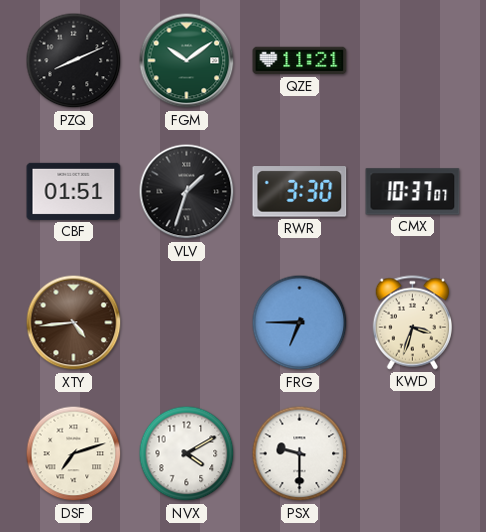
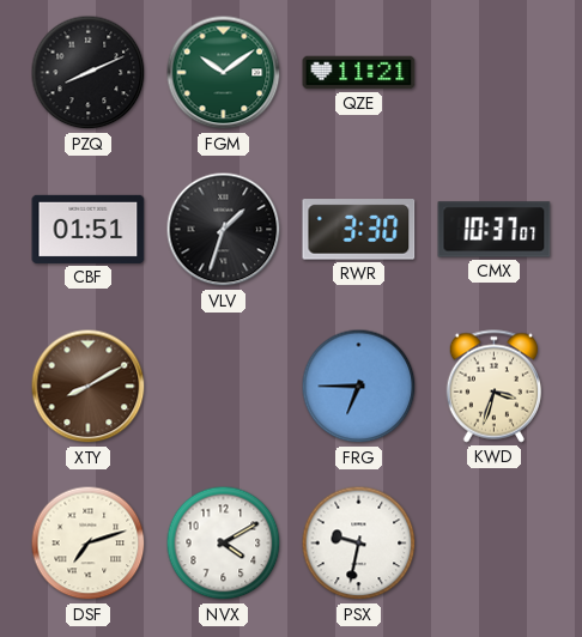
XTY: 4:44 -> 8:10
PSX: 9:30 -> 9:32
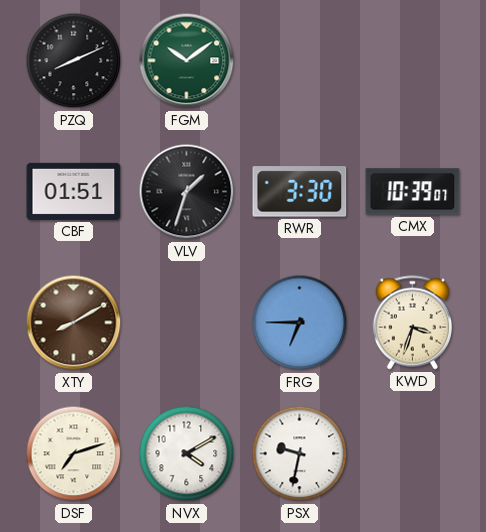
QZE: 11:21 -> none
CMX: 10:37 -> 10:39
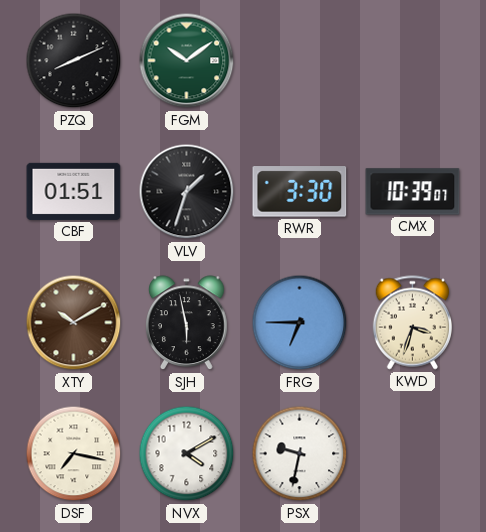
XTY: 8:10 -> 10:10
SJH: none -> 5:58
DSF: 7:12 -> 7:17
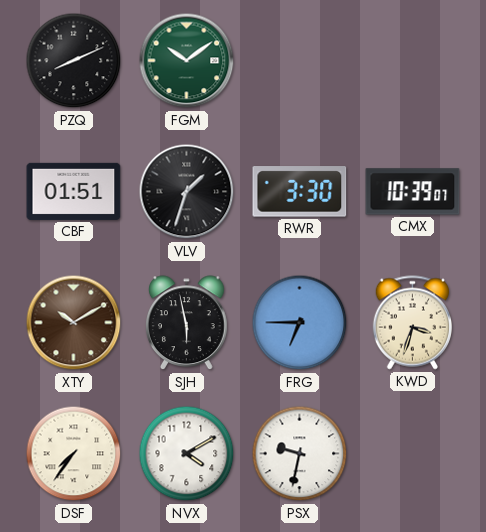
DSF: 7:17 -> 7:36
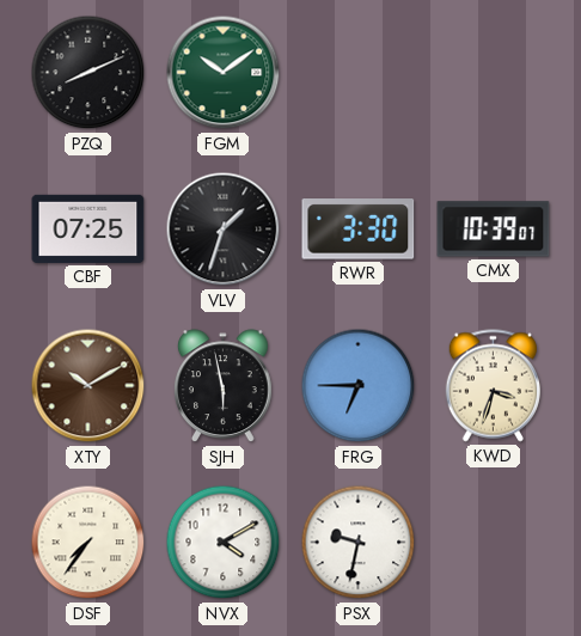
CBF: 01:51 -> 07:25
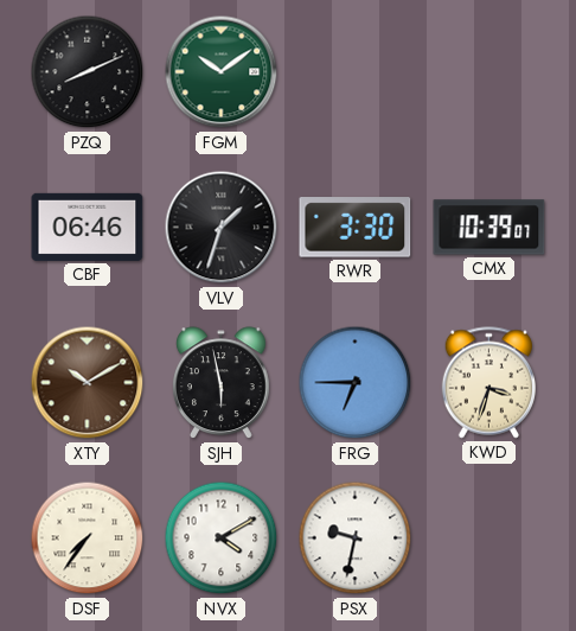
CBF: 07:25 -> 06:46
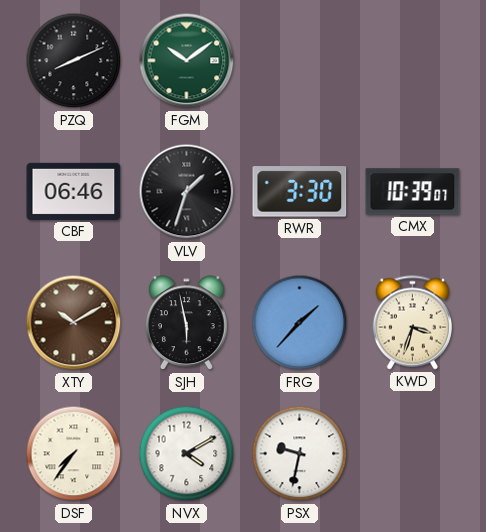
FRG: 6:45 -> 1:37
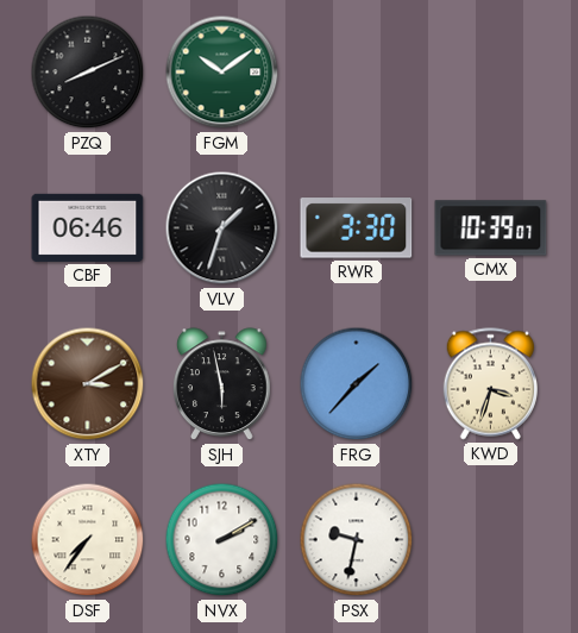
XTY: 10:10 -> 3:10
NVX: 4:10 -> 2:10
